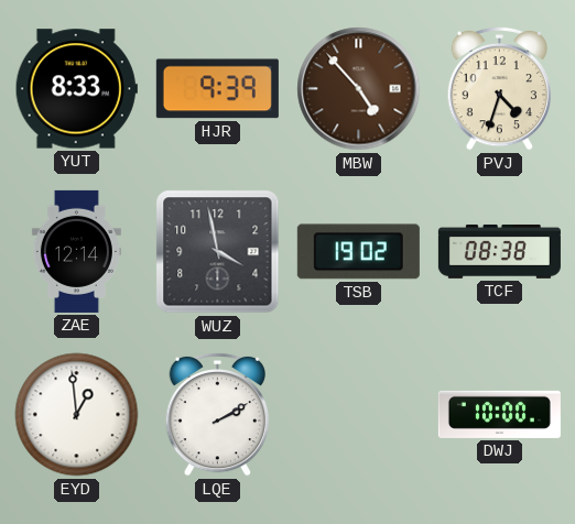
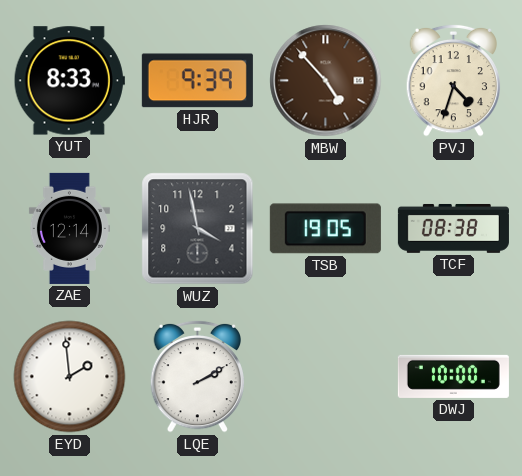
TSB: 19:02 -> 19:05
EYD: 12:59 -> 1:59
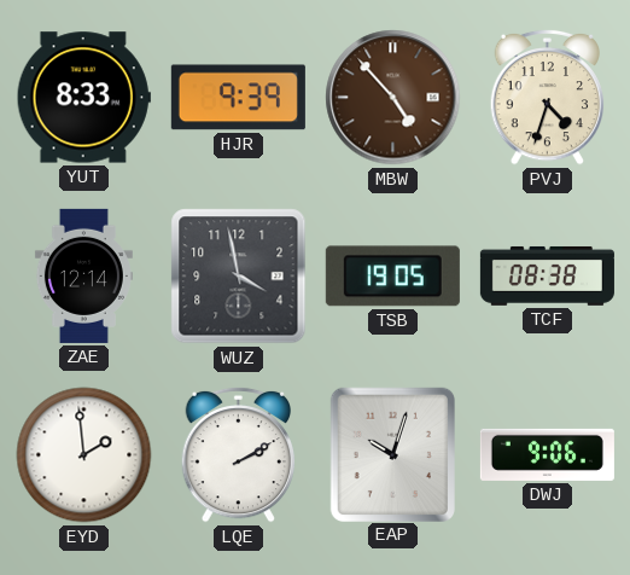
EAP: none -> 10:03
DWJ: 10:00 -> 9:06
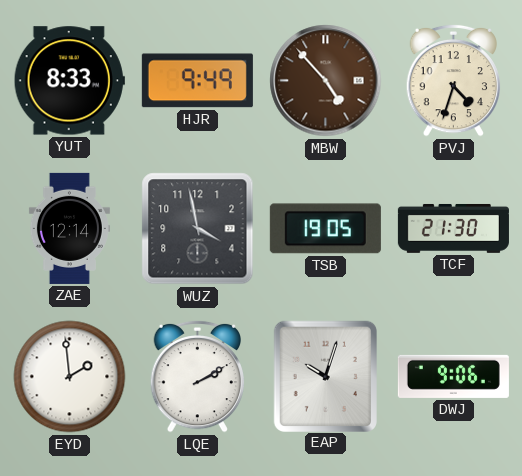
HJR: 9:39 -> 9:49
TCF: 08:38 -> 21:30
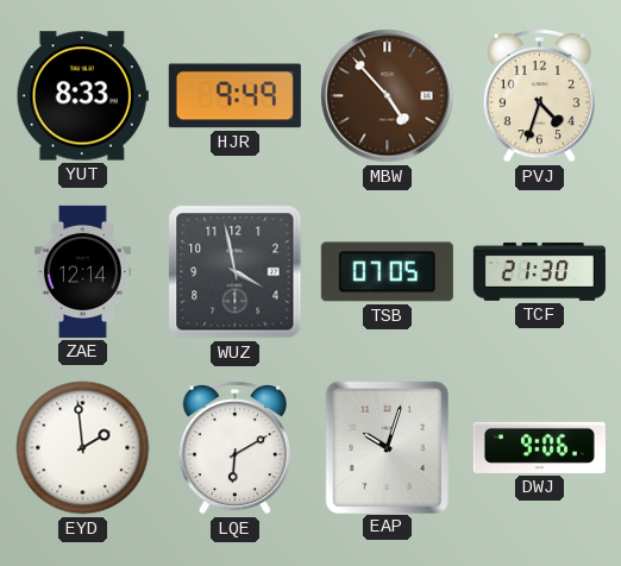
TSB: 19:05 -> 07:05
LQE: 2:10 -> 6:10
